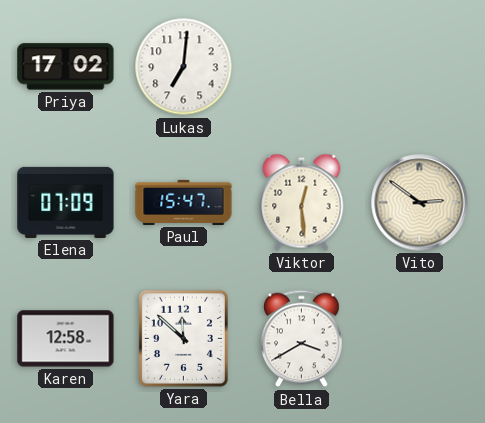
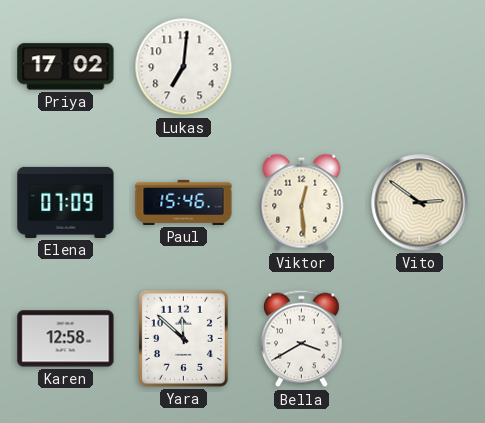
Paul: 15:47 -> 15:46
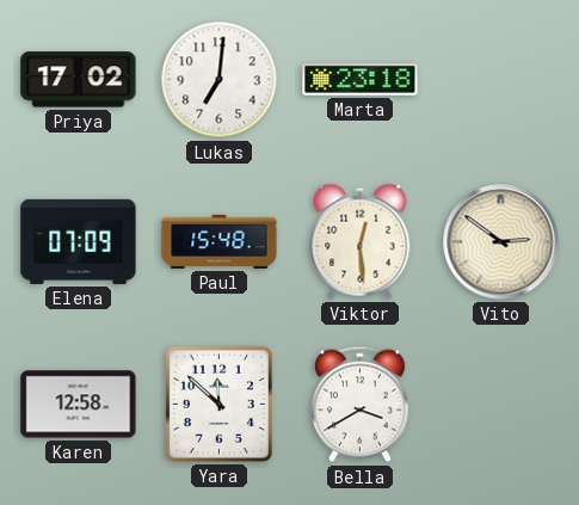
Marta: none -> 23:18
Paul: 15:46 -> 15:48
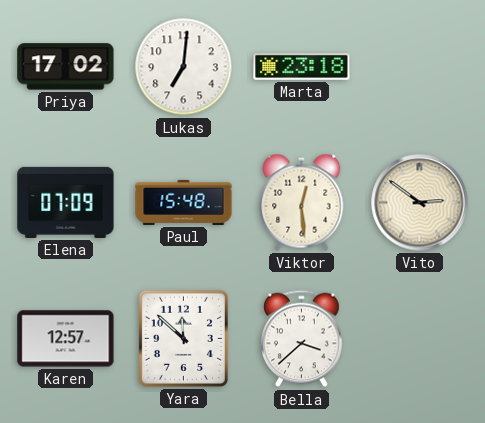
Karen: 12:58 -> 12:57
Bella: 3:40 -> 3:38
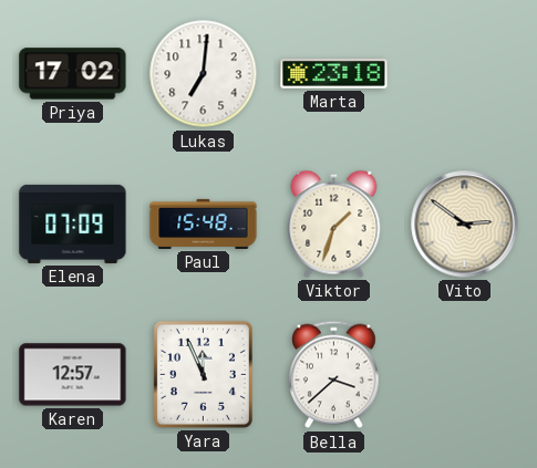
Viktor: 12:29 -> 1:33
Yara: 11:52 -> 11:56
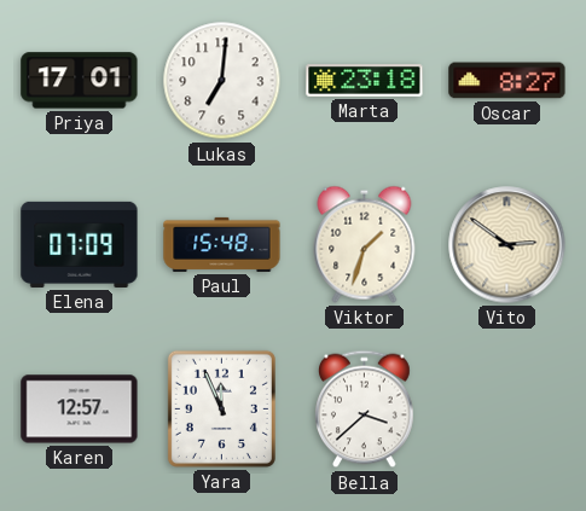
Priya: 17:02 -> 17:01
Oscar: none -> 8:27
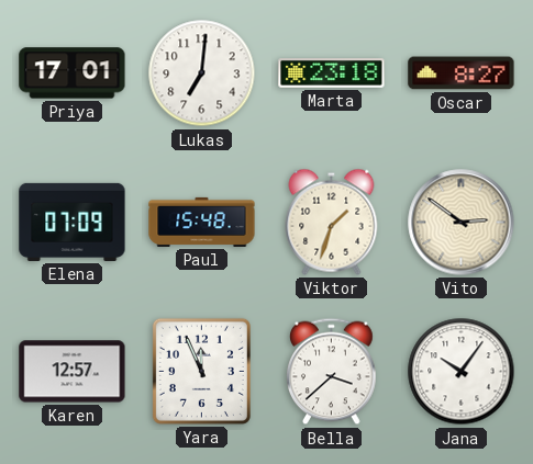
Jana: none -> 10:06
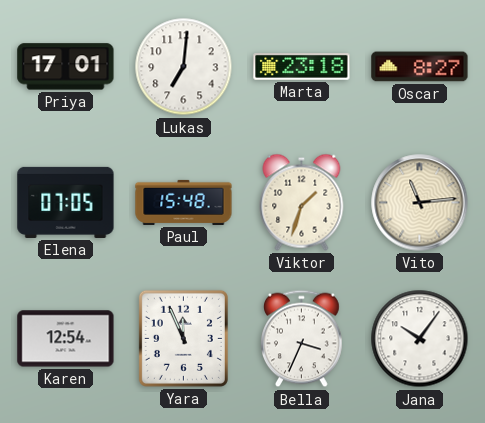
Elena: 07:09 -> 07:05
Vito: 2:51 -> 11:14
Karen: 12:57 -> 12:54
Bella: 3:38 -> 3:34
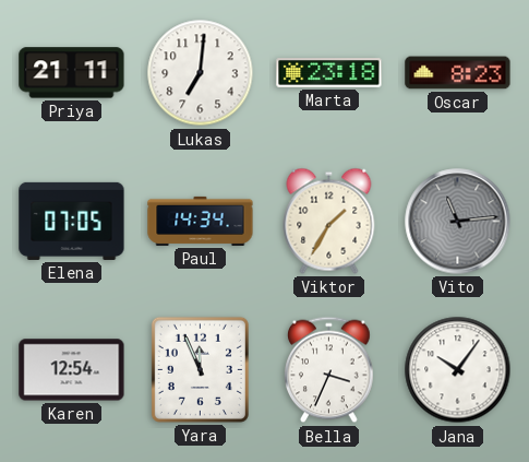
Priya: 17:01 -> 21:11
Oscar: 8:27 -> 8:23
Paul: 15:48 -> 14:34
Viktor: 1:33 -> 1:35
Vito dial: cream -> grey
